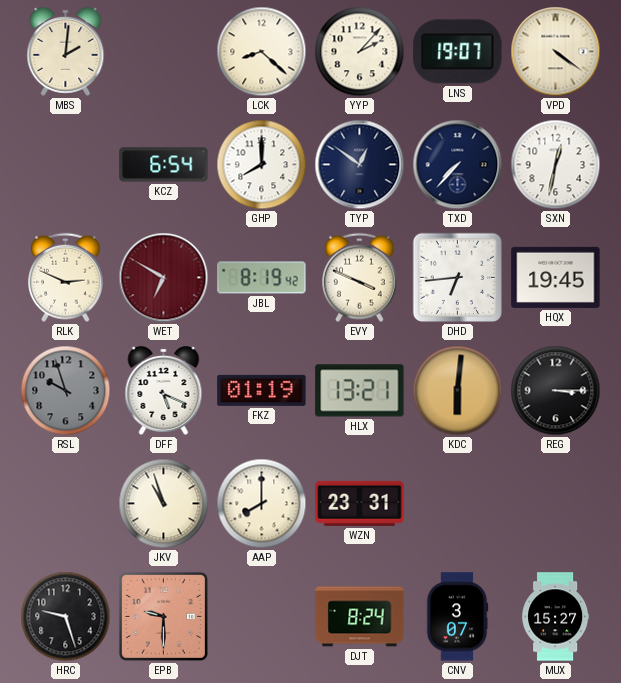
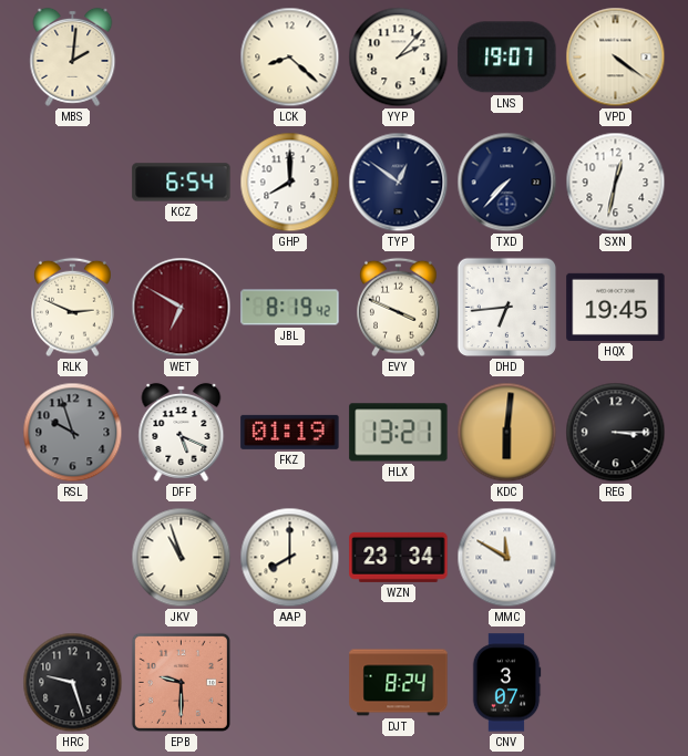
WZN: 23:31 -> 23:34
MMC: none -> 11:50
MUX: 15:27 -> none
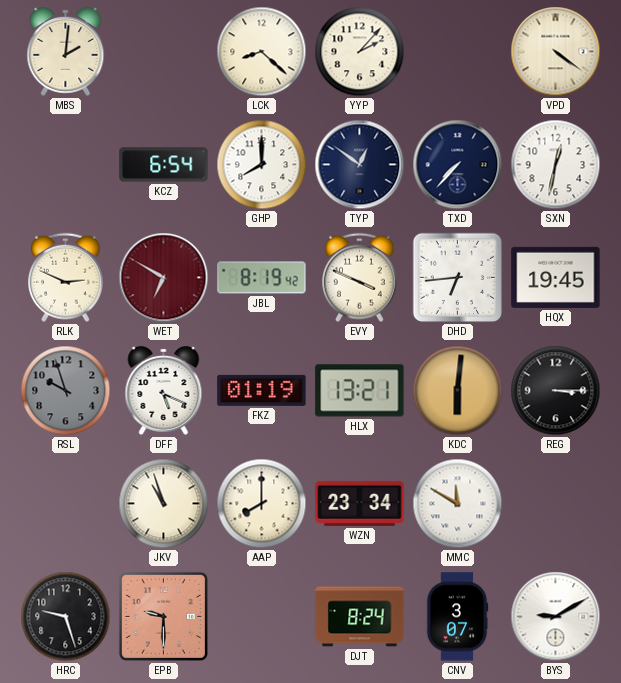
LNS: 19:07 -> none
BYS: none -> 9:10
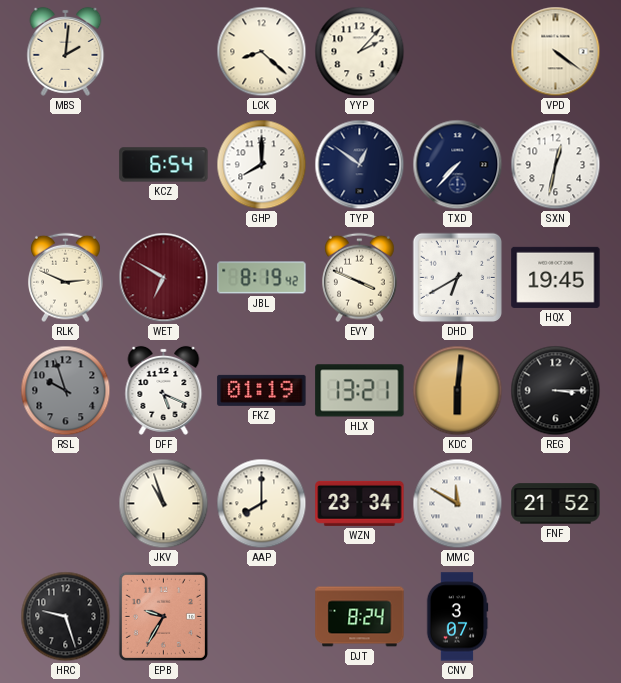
DHD: 6:44 -> 6:40
FNF: none -> 21:52
EPB: 9:30 -> 9:35
BYS: 9:10 -> none
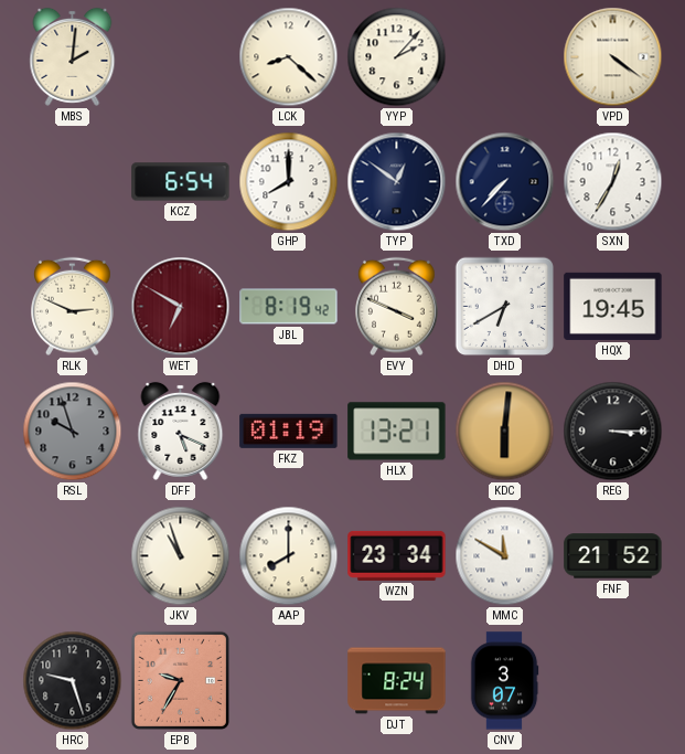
SXN: 12:32 -> 12:35
